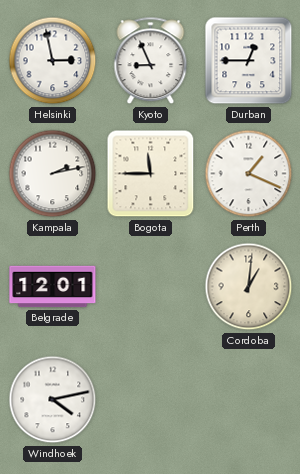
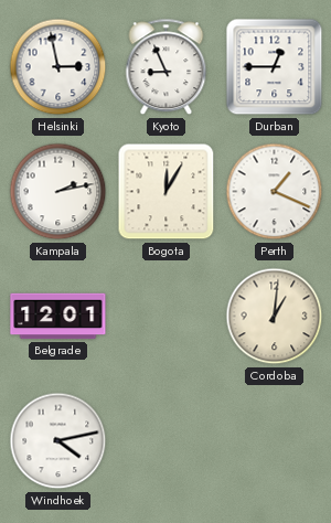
Bogota: 11:45 -> 12:05
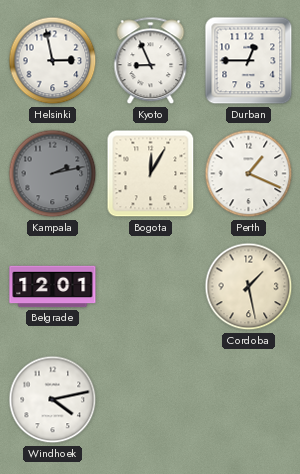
Kampala dial: white -> grey
Cordoba: 1:01 -> 1:28
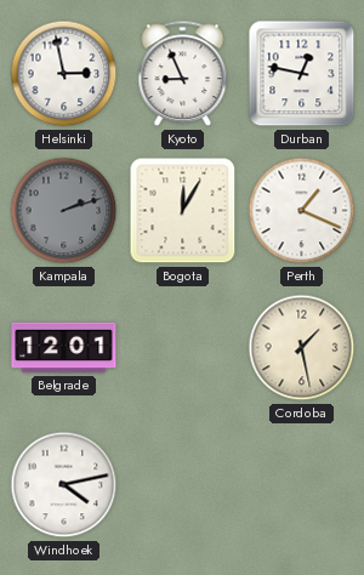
Durban: 12:45 -> 12:47
Kampala: 2:13 -> 2:12
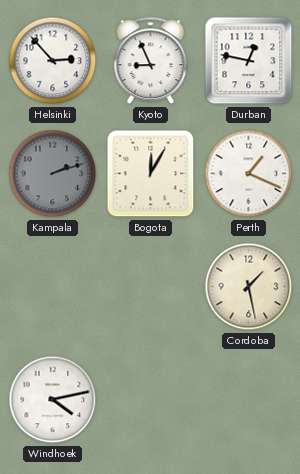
Helsinki: 2:58 -> 2:53
Belgrade: 12:01 -> none
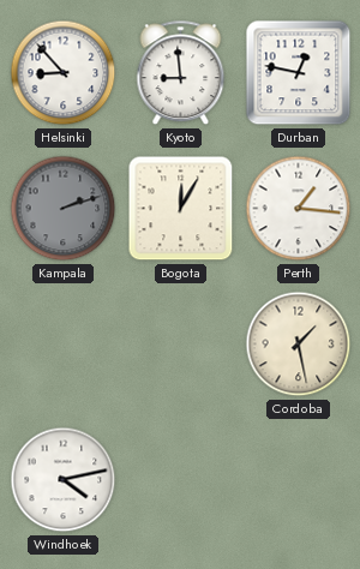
Helsinki: 2:53 -> 8:53
Kyoto: 8:56 -> 8:59
Perth: 1:19 -> 1:16
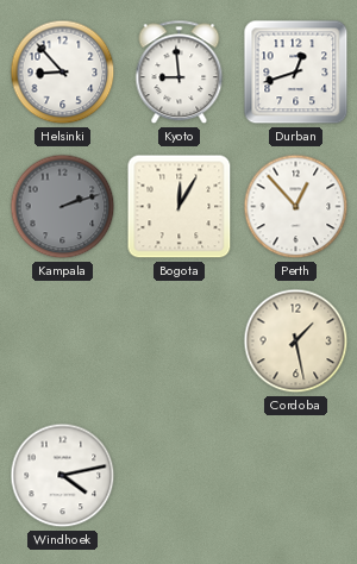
Durban: 12:47 -> 12:42
Perth: 1:16 -> 12:53
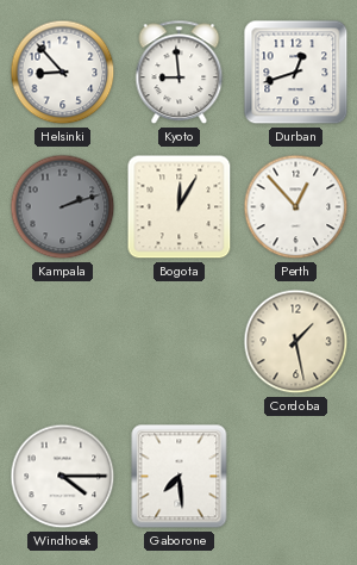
Windhoek: 4:13 -> 4:15
Gaborone: none -> 7:29
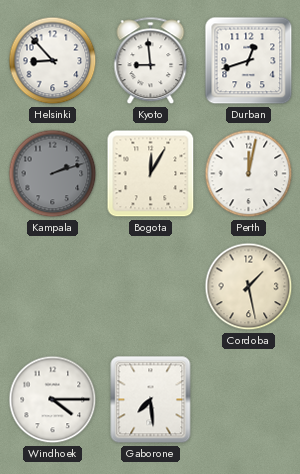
Perth: 12:53 -> 12:02
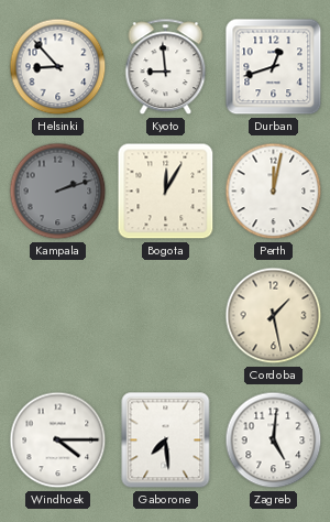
Zagreb: none -> 5:01
